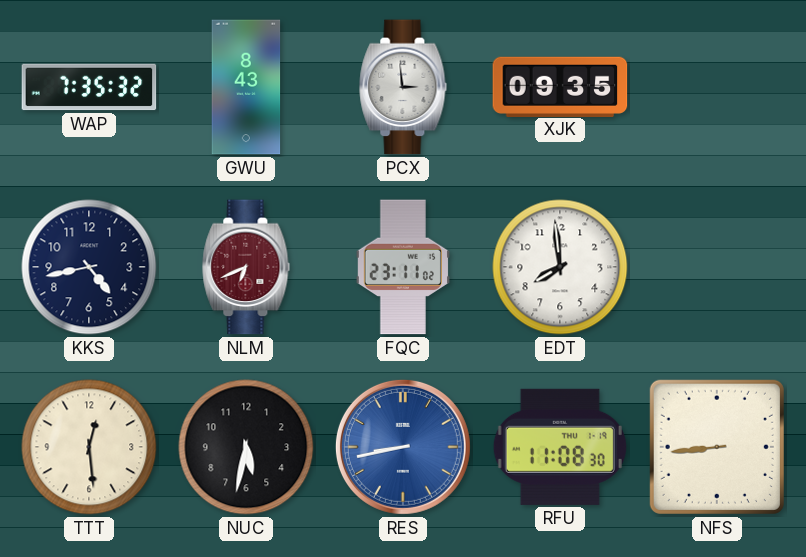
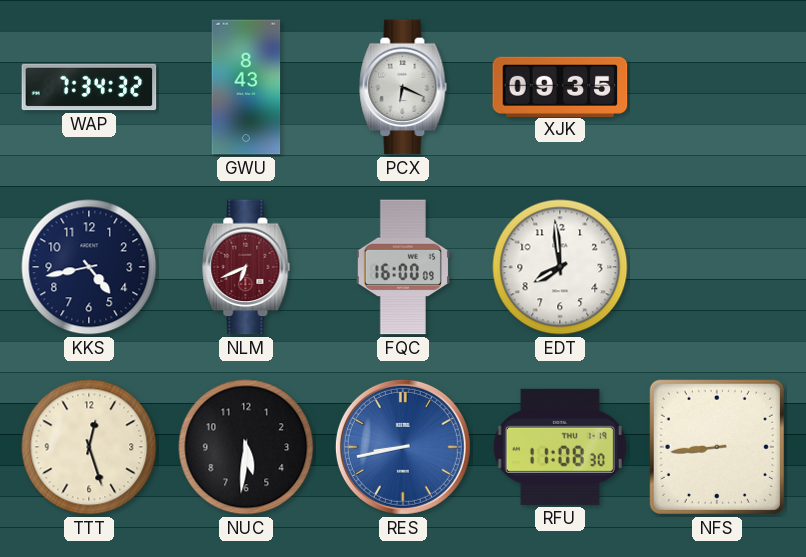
WAP: 7:35 -> 7:34
PCX: 2:59 -> 6:19
FQC: 23:11 -> 16:00
TTT: 12:29 -> 12:27
NUC: 5:32 -> 5:31
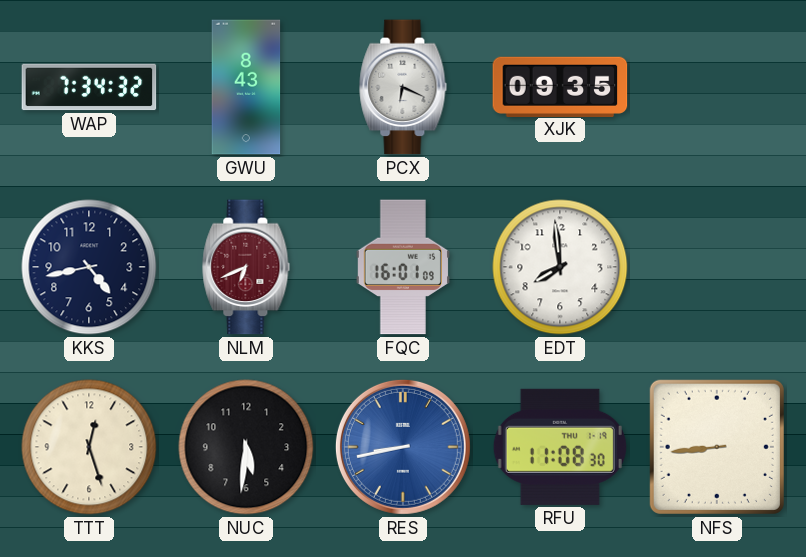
FQC: 16:00 -> 16:01
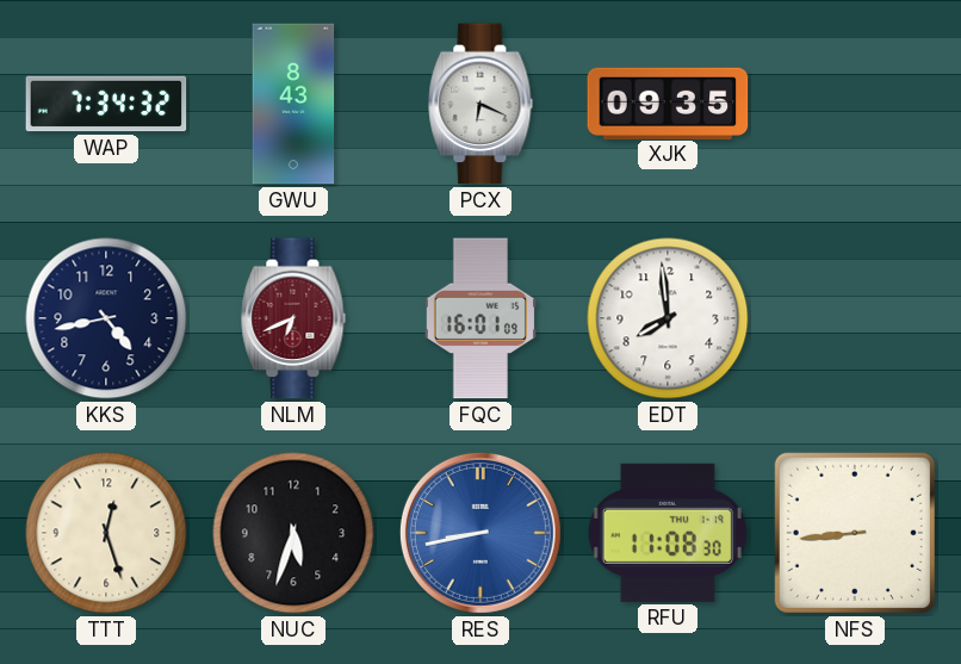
NUC: 5:31 -> 5:33
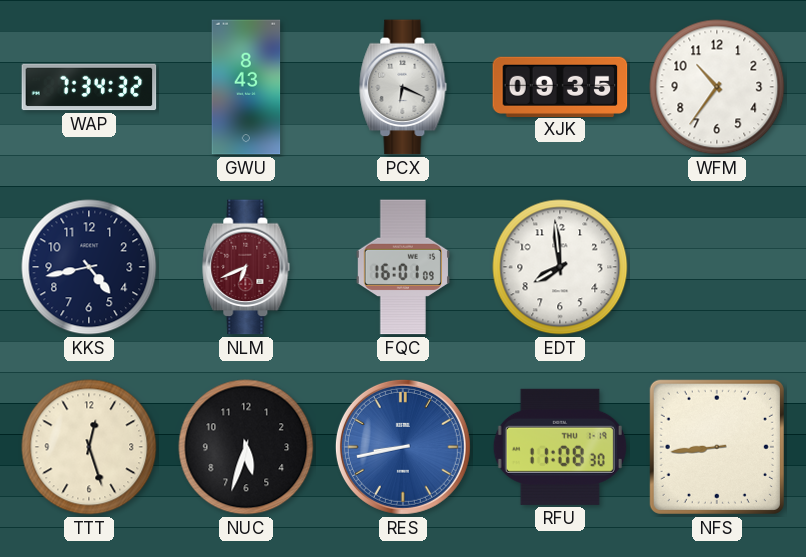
WFM: none -> 10:36
